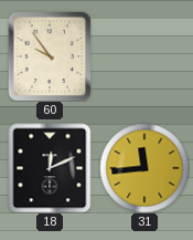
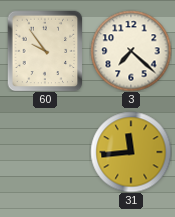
3: none -> 7:22
18: 12:11 -> none
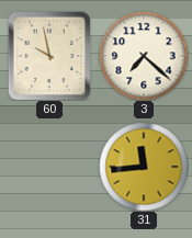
60: 9:54 -> 9:58
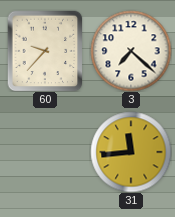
60: 9:58 -> 9:37
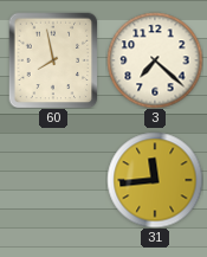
60: 9:37 -> 7:58
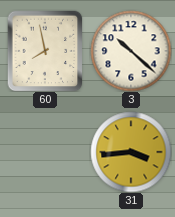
3: 7:22 -> 10:22
31: 11:44 -> 3:44
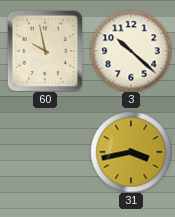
60: 7:58 -> 9:58
31: 3:44 -> 3:43
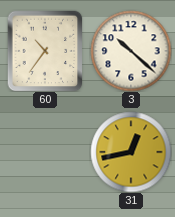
60: 9:58 -> 10:36
31: 3:43 -> 12:43
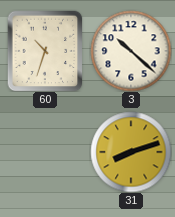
60: 10:36 -> 10:33
31: 12:43 -> 8:12
